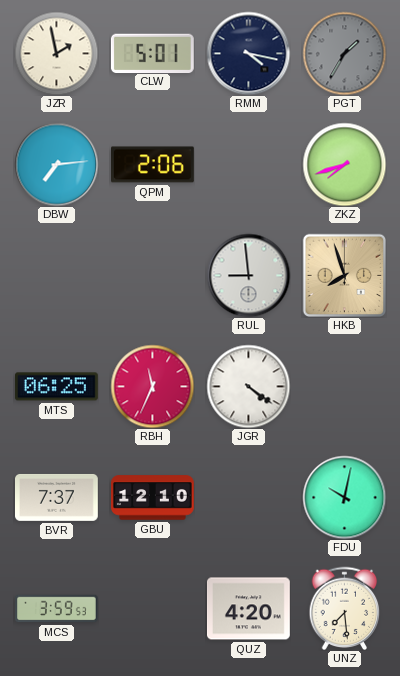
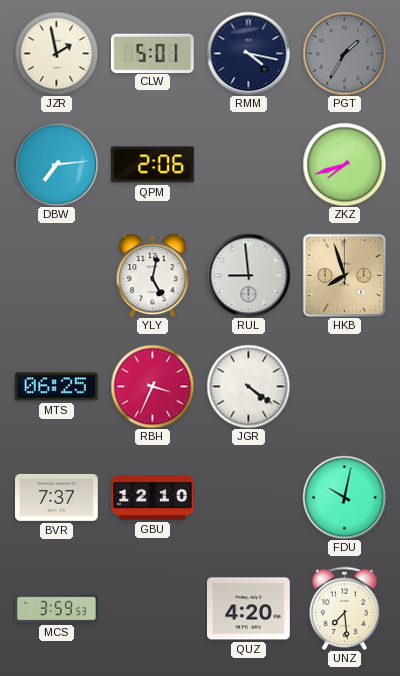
YLY: none -> 5:02
RBH: 11:34 -> 3:34
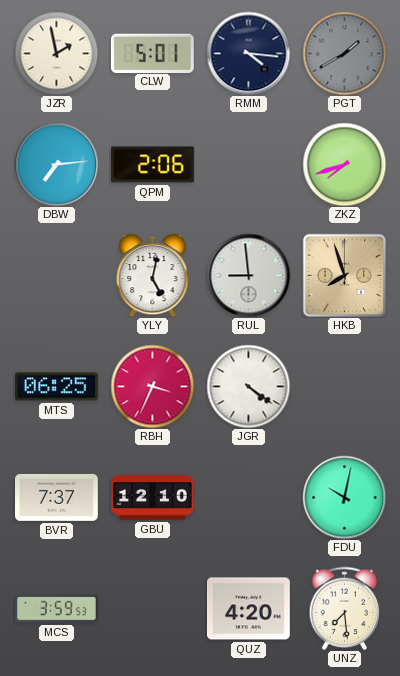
RMM: 4:17 -> 4:16
PGT: 1:35 -> 1:40
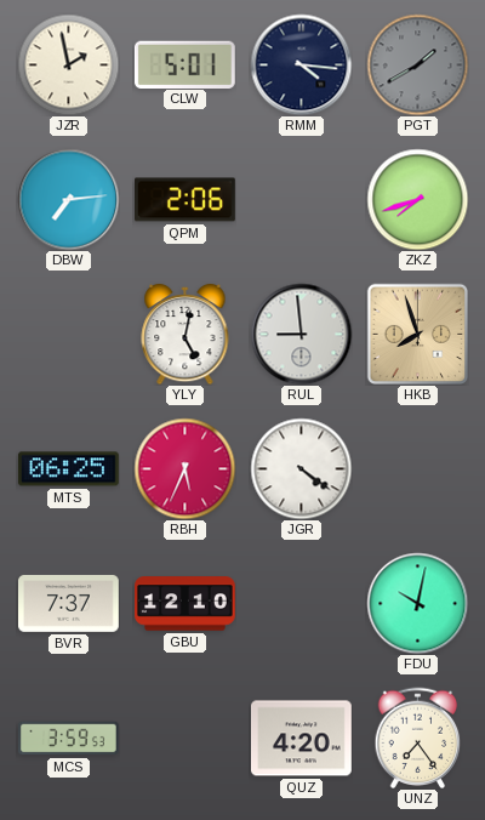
RBH: 3:34 -> 5:34
UNZ: 7:29 -> 7:24
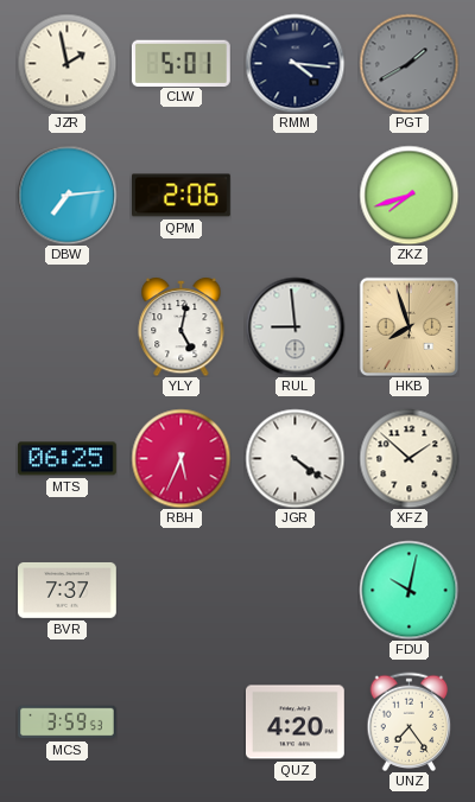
XFZ: none -> 1:52
GBU: 12:10 -> none
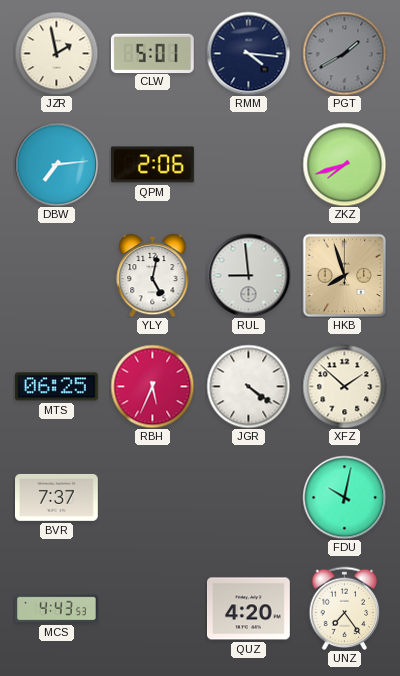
MCS: 3:59 -> 4:43
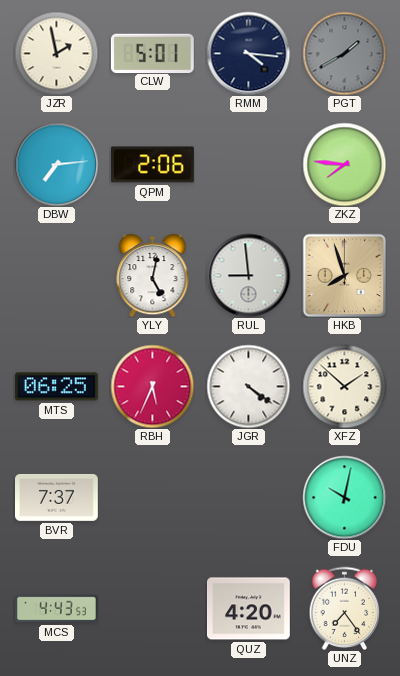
ZKZ: 7:42 -> 7:46
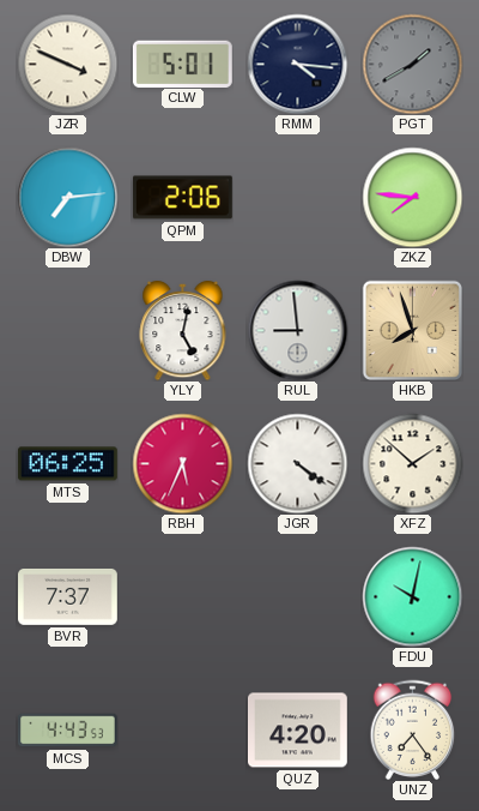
JZR: 1:58 -> 3:49
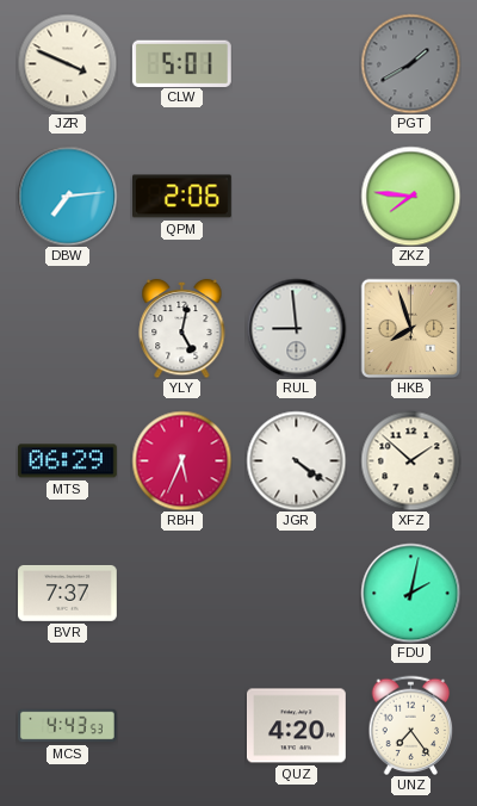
RMM: 4:16 -> none
MTS: 06:25 -> 06:29
FDU: 10:02 -> 2:02
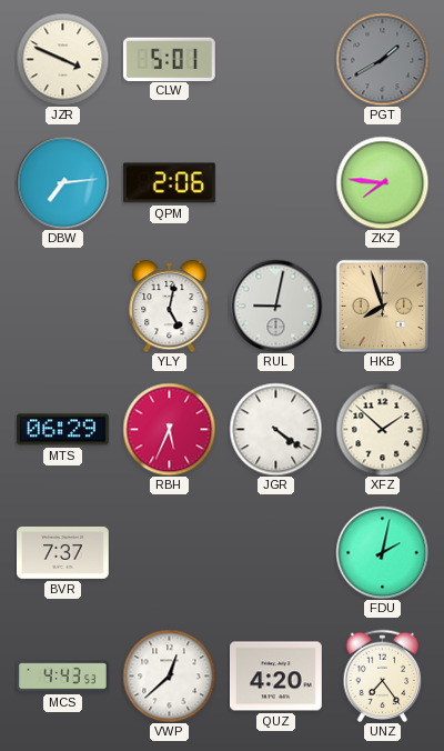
RUL: 8:59 -> 9:02
VWP: none -> 12:38
